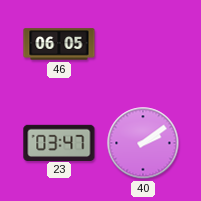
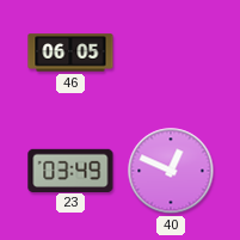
23: 03:47 -> 03:49
40: 2:09 -> 12:49
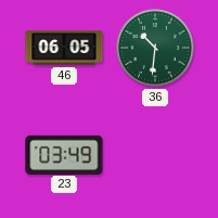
36: none -> 10:31
40: 12:49 -> none
